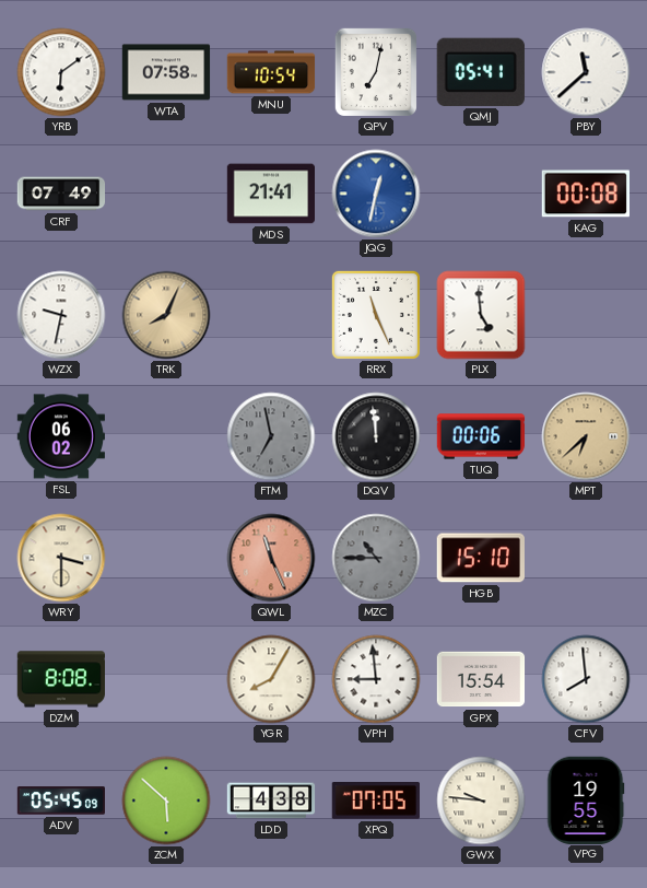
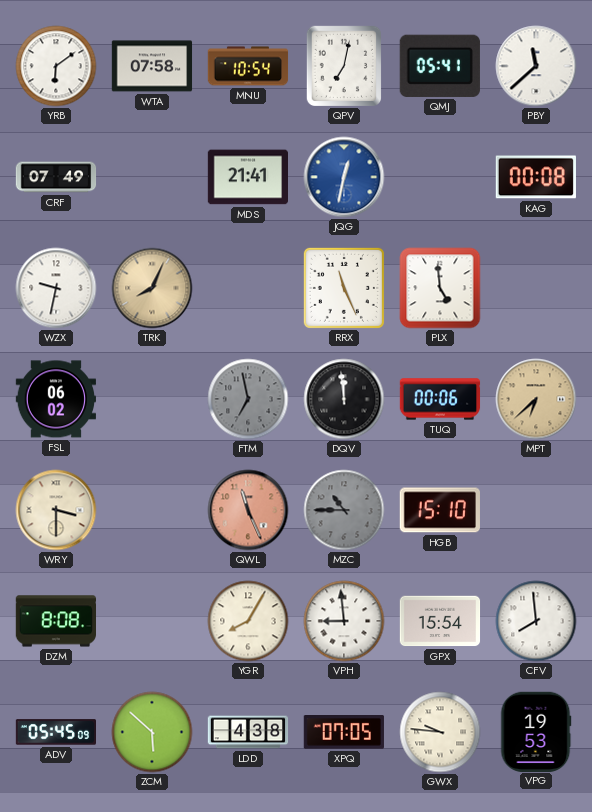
VPG: 19:55 -> 19:53
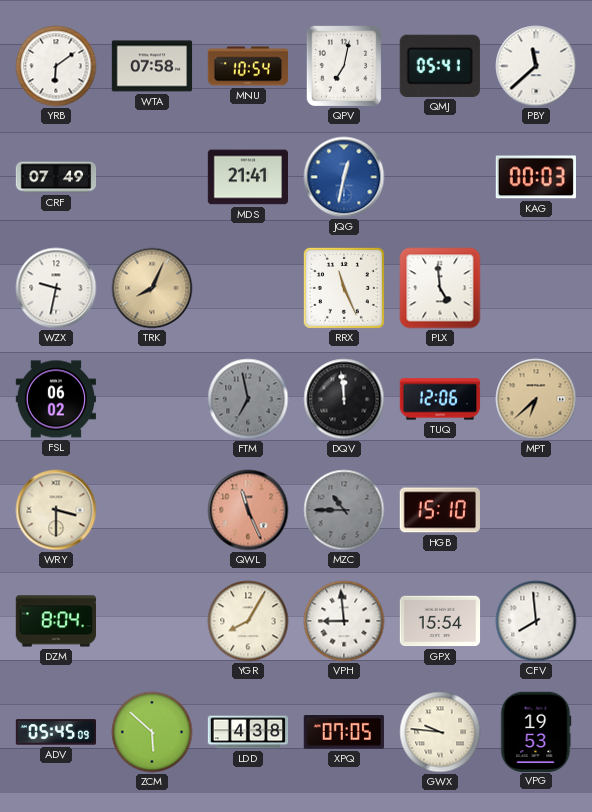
KAG: 00:08 -> 00:03
TUQ: 00:06 -> 12:06
DZM: 8:08 -> 8:04
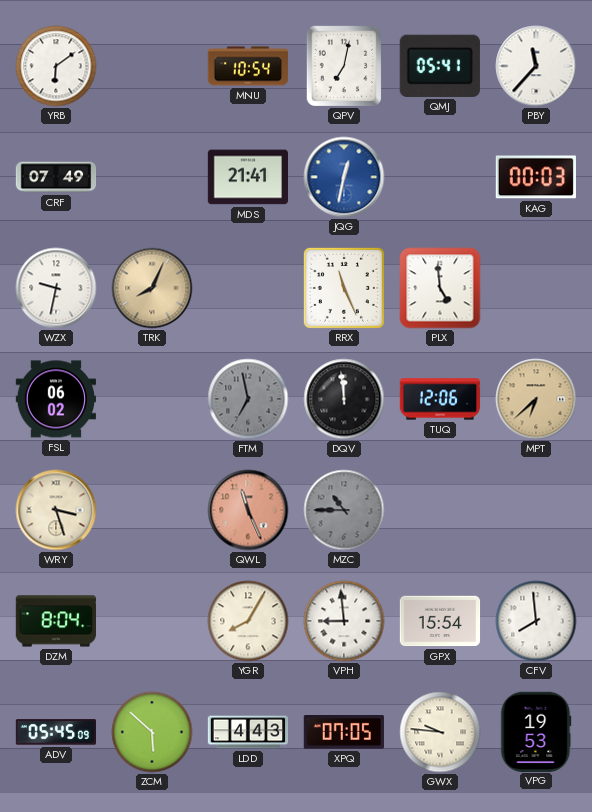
WTA: 07:58 -> none
PBY: 11:38 -> 11:37
WRY: 3:30 -> 3:27
HGB: 15:10 -> none
LDD: 4:38 -> 4:43
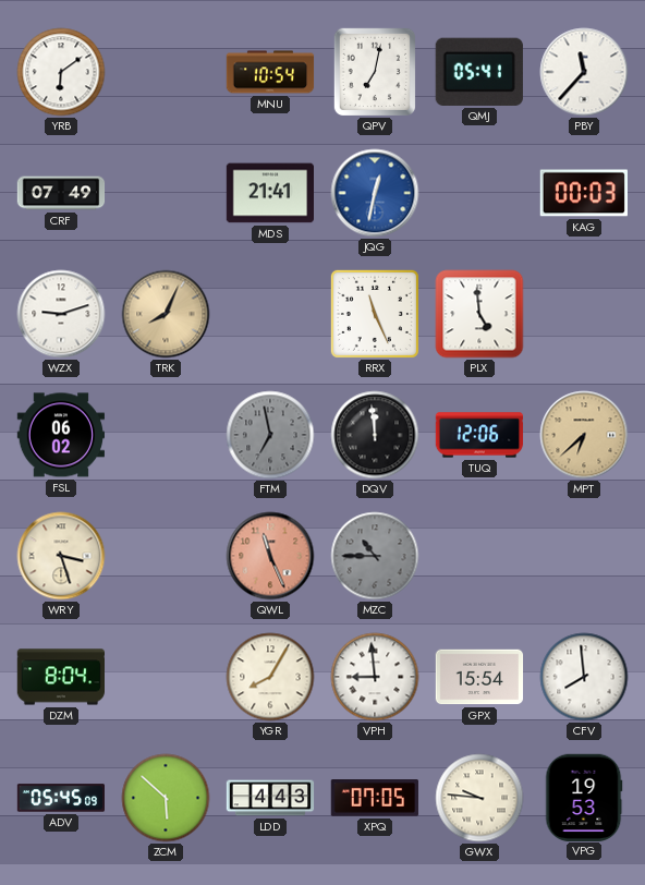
WZX: 9:32 -> 9:12
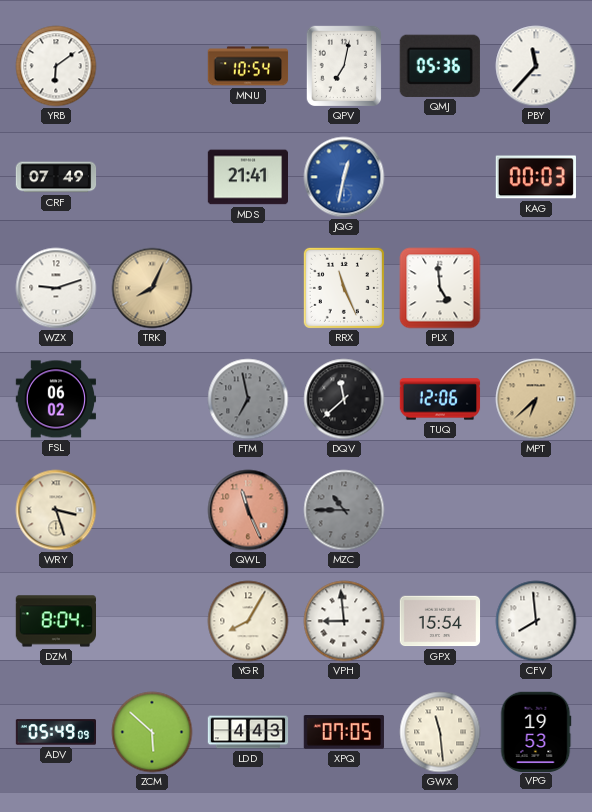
QMJ: 05:41 -> 05:36
DQV: 11:59 -> 11:38
ADV: 05:45 -> 05:49
GWX: 9:46 -> 11:29
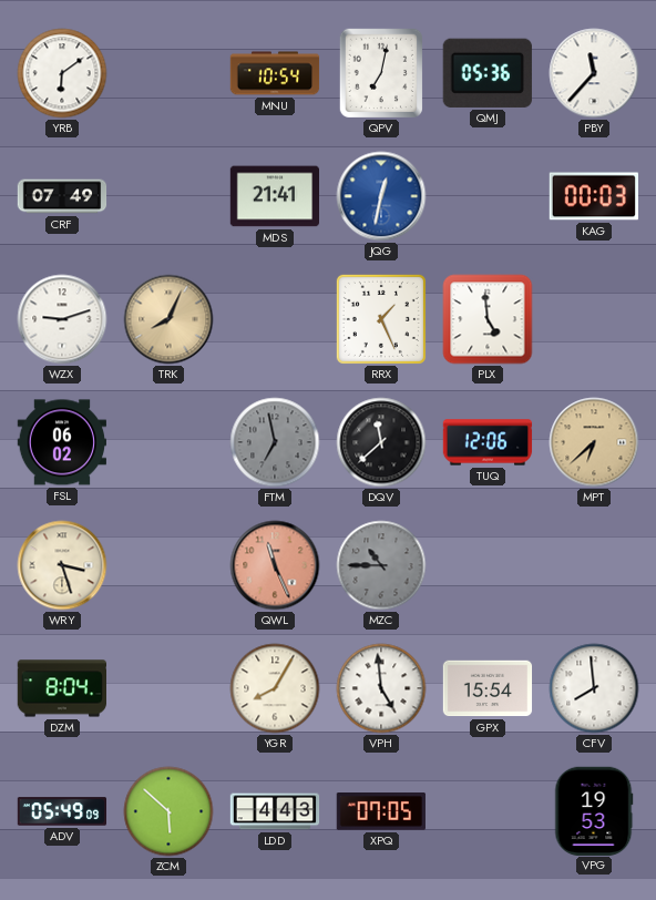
RRX: 11:26 -> 1:26
VPH: 8:59 -> 4:59
GWX: 11:29 -> none
